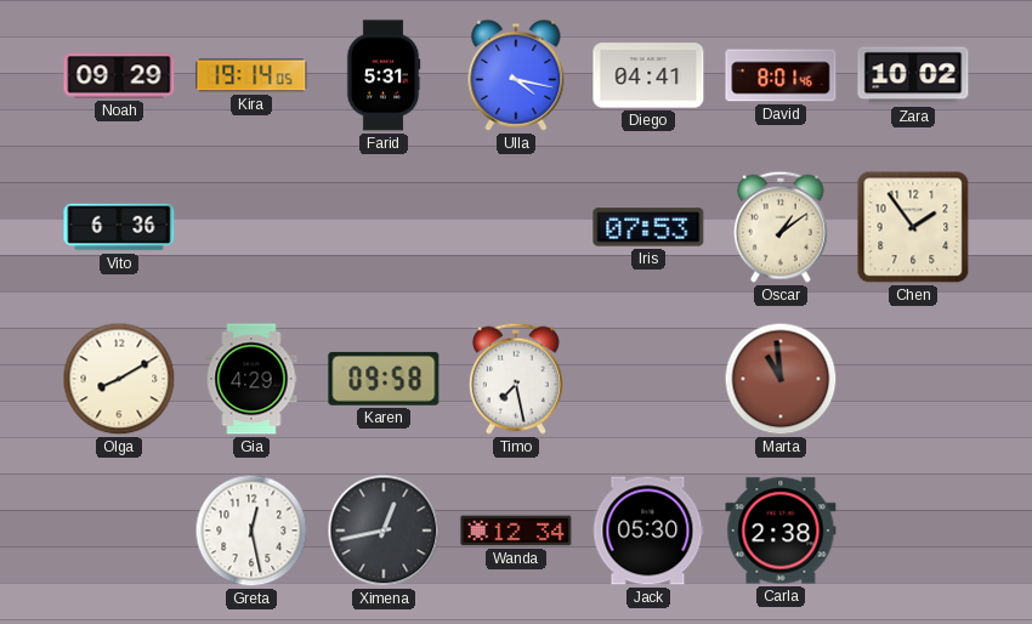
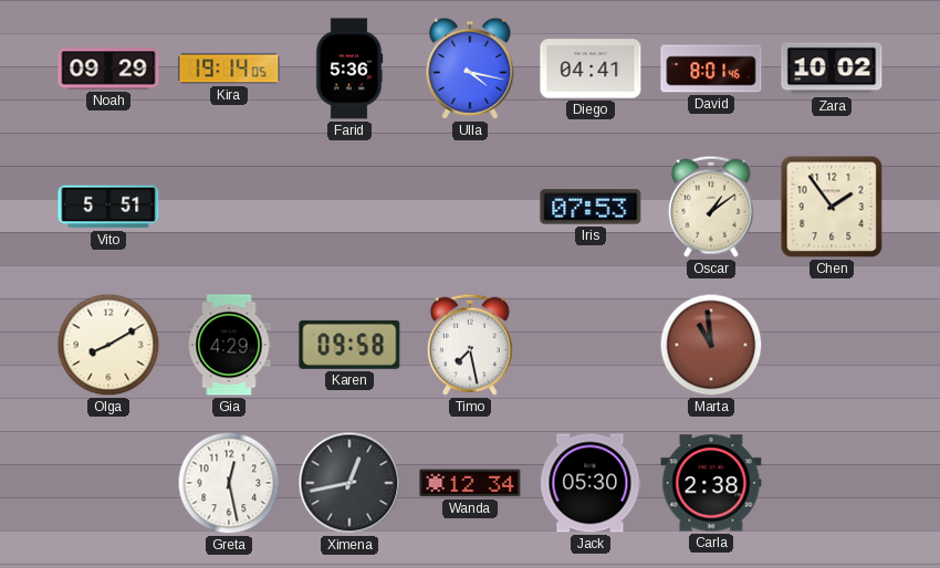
Farid: 5:31 -> 5:36
Vito: 6:36 -> 5:51
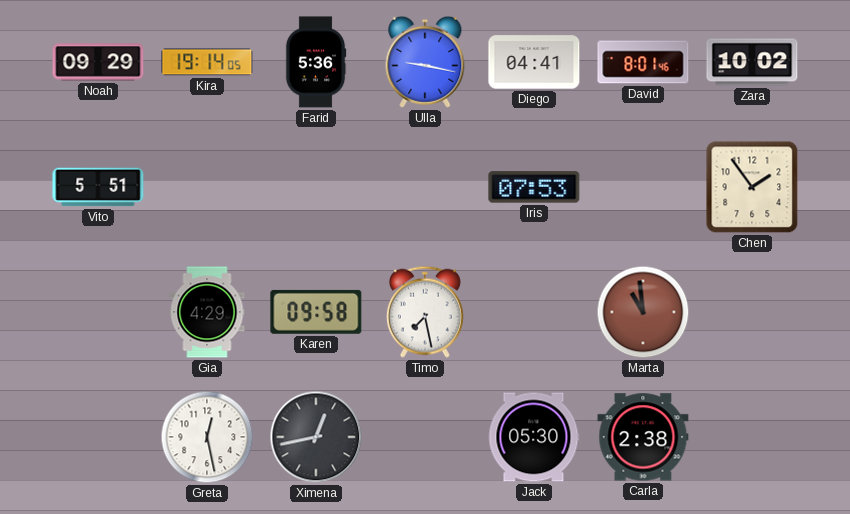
Ulla: 4:17 -> 9:17
Oscar: 1:09 -> none
Olga: 8:10 -> none
Wanda: 12:34 -> none
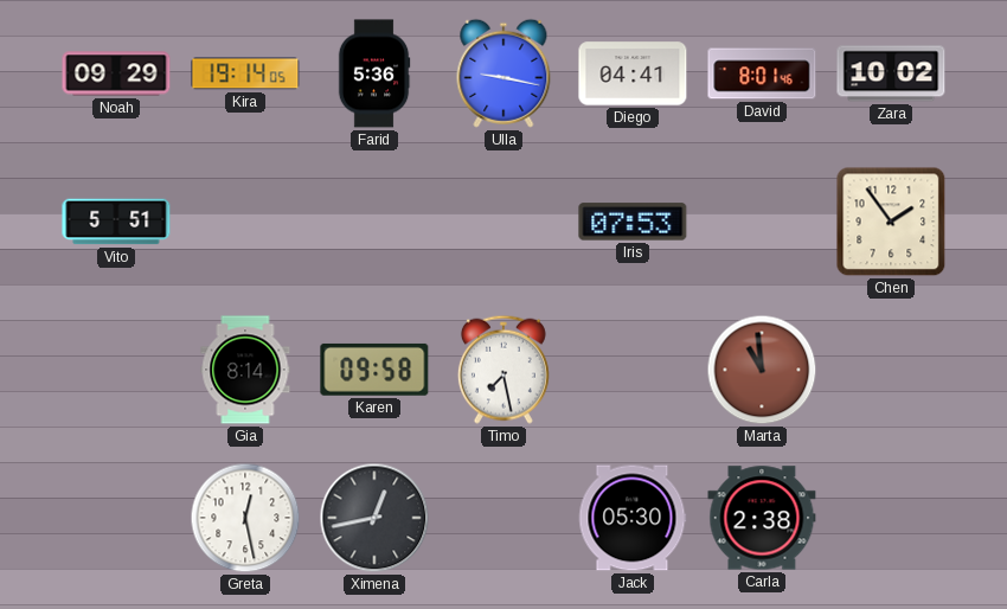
Gia: 4:29 -> 8:14
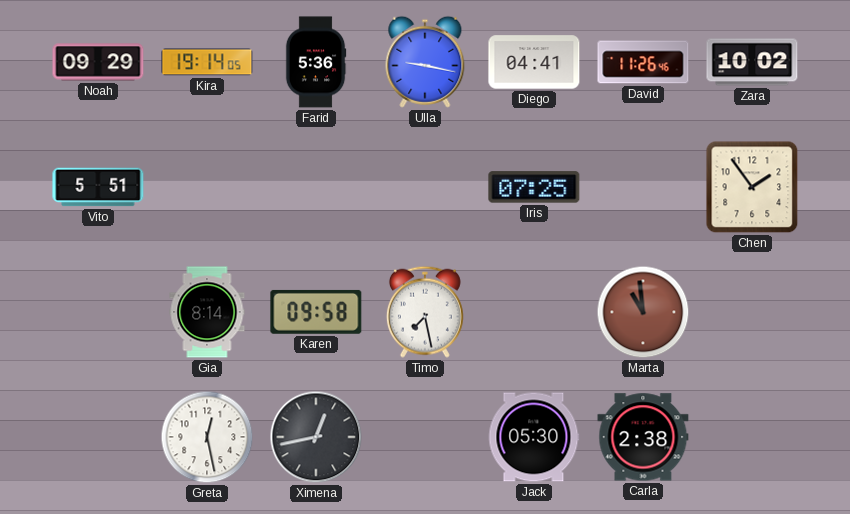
David: 8:01 -> 11:26
Iris: 07:53 -> 07:25
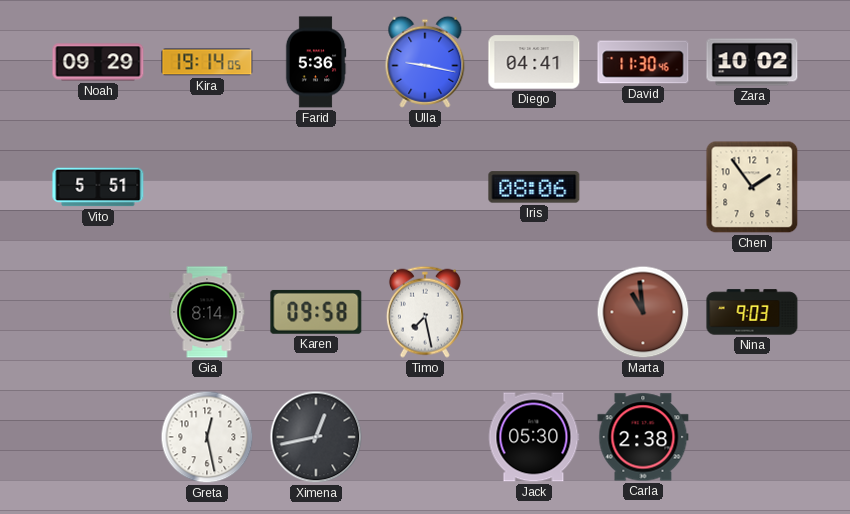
David: 11:26 -> 11:30
Iris: 07:25 -> 08:06
Nina: none -> 9:03
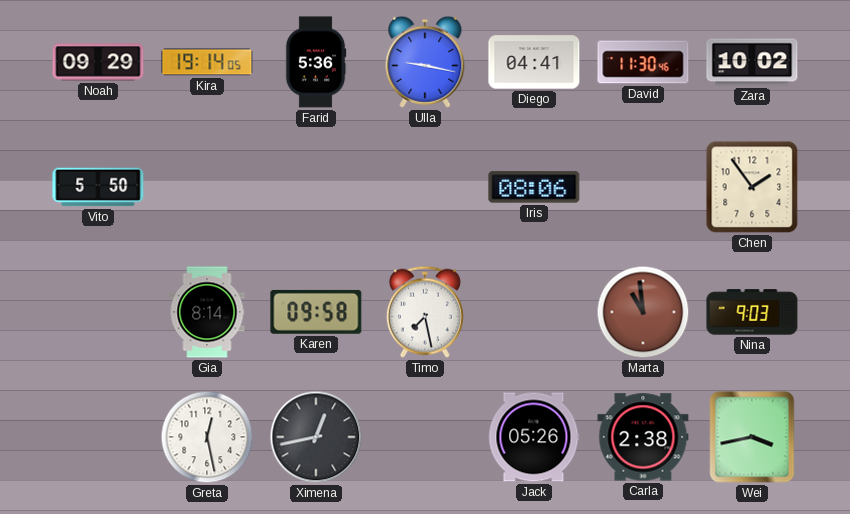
Vito: 5:51 -> 5:50
Jack: 05:30 -> 05:26
Wei: none -> 3:43
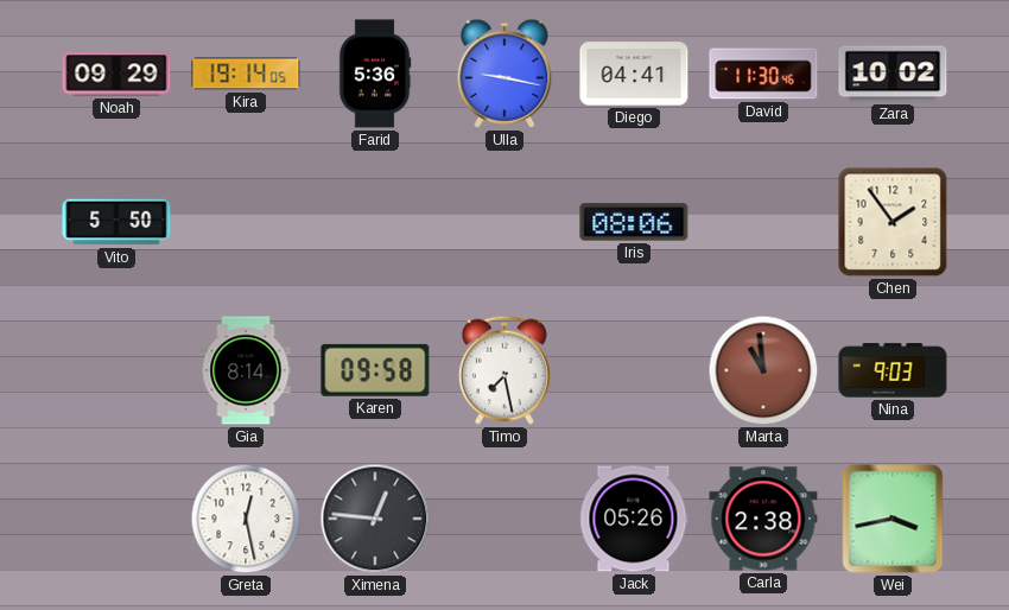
Ximena: 12:43 -> 12:46
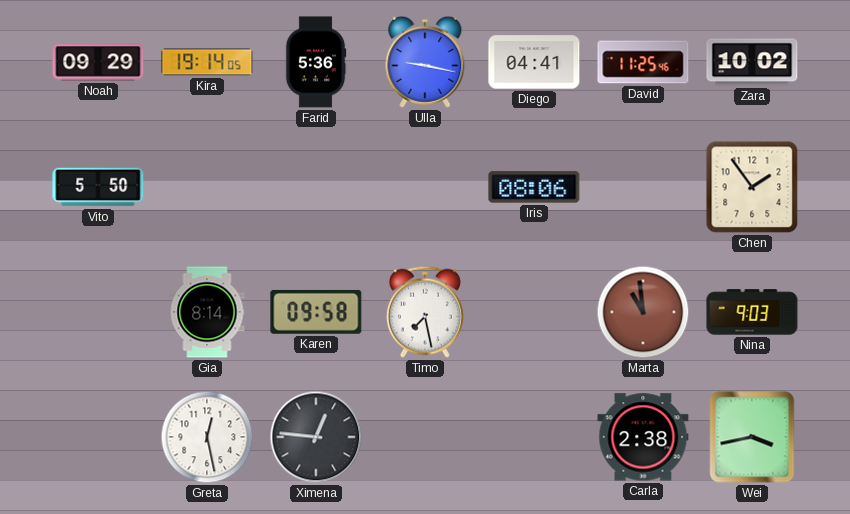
David: 11:30 -> 11:25
Jack: 05:26 -> none
